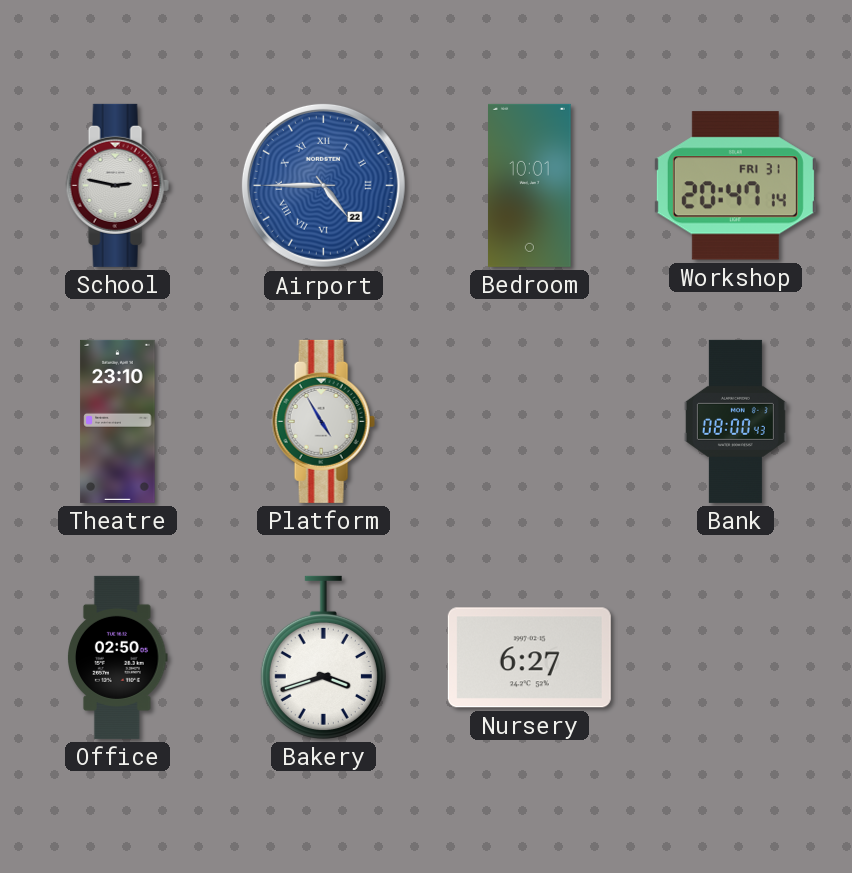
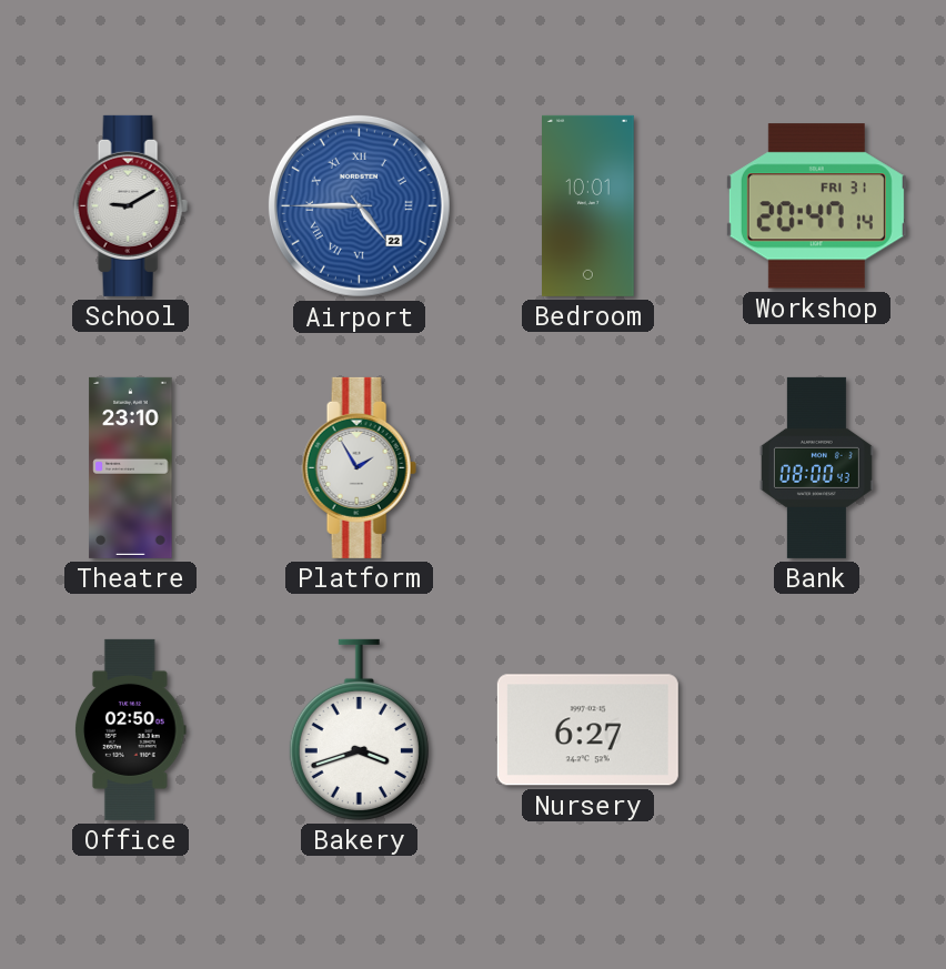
School: 2:47 -> 9:10
Platform: 4:55 -> 1:55
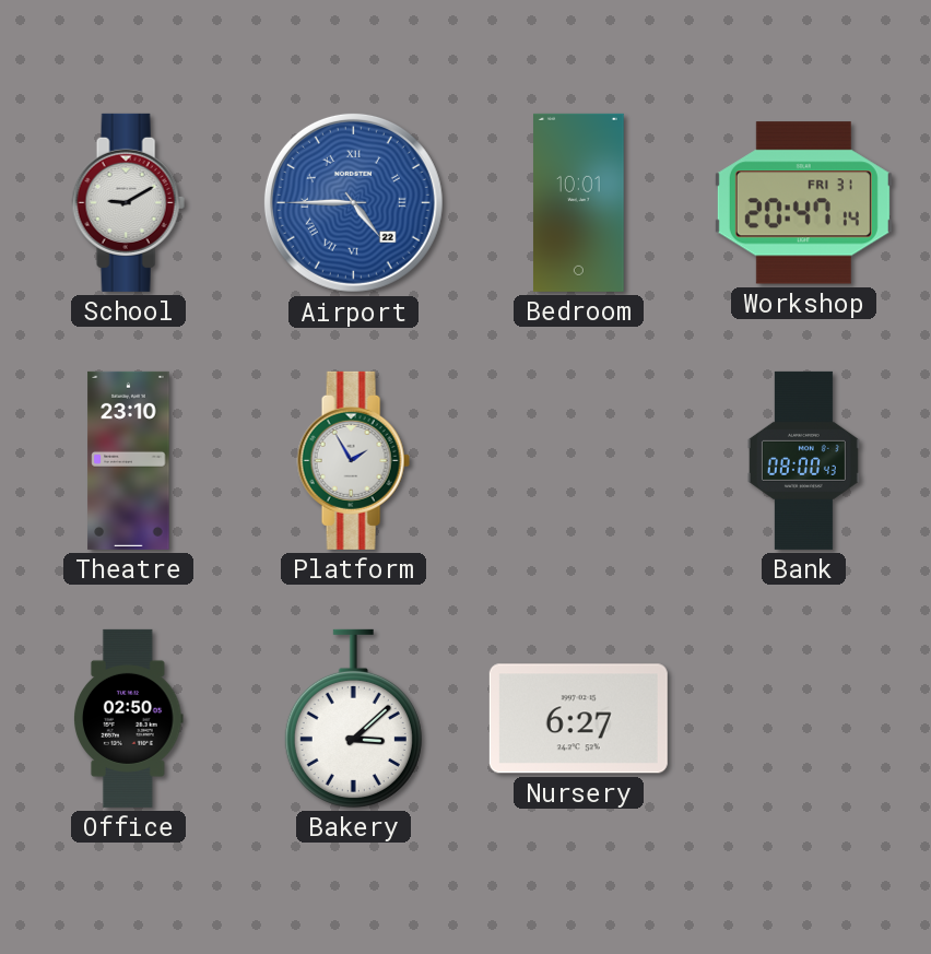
Bakery: 3:42 -> 3:08
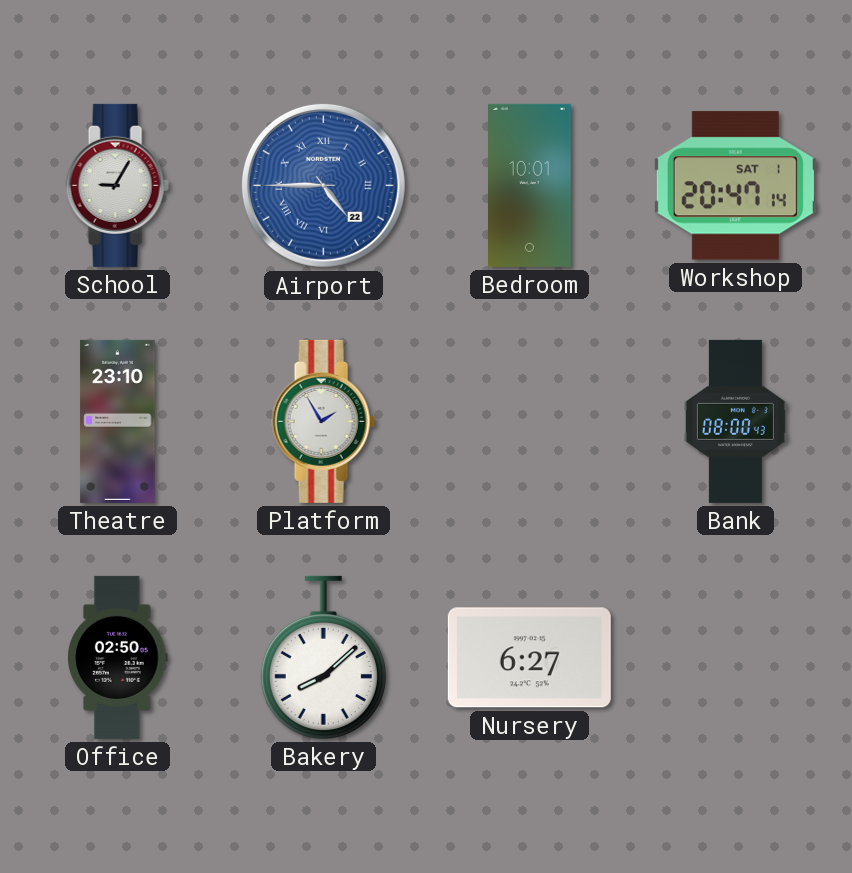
School: 9:10 -> 9:05
Workshop date: FRI 31 -> SAT 1
Bakery: 3:08 -> 8:08
